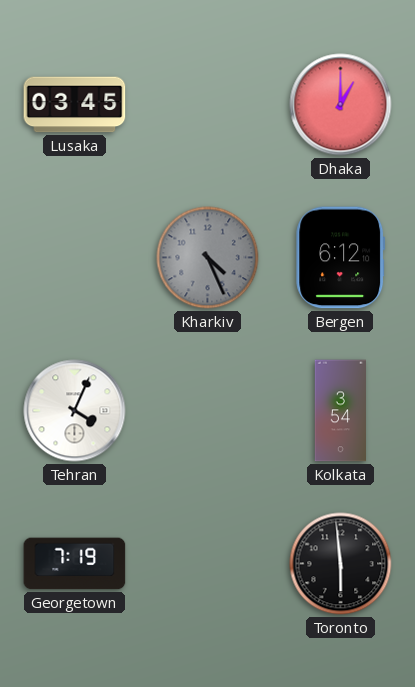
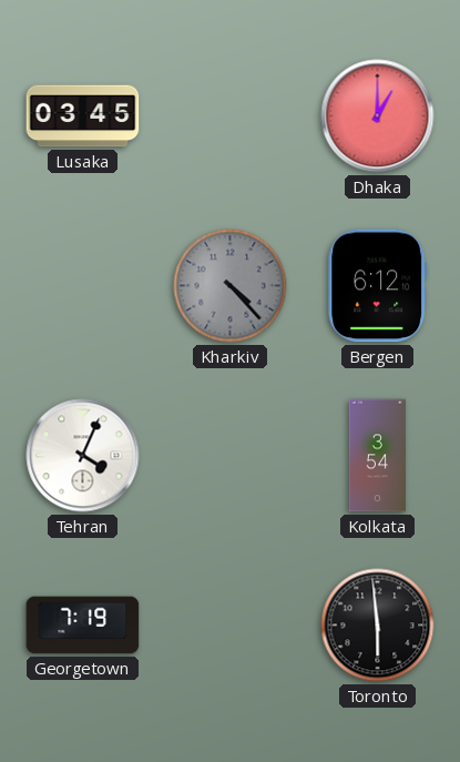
Kharkiv: 4:26 -> 4:23
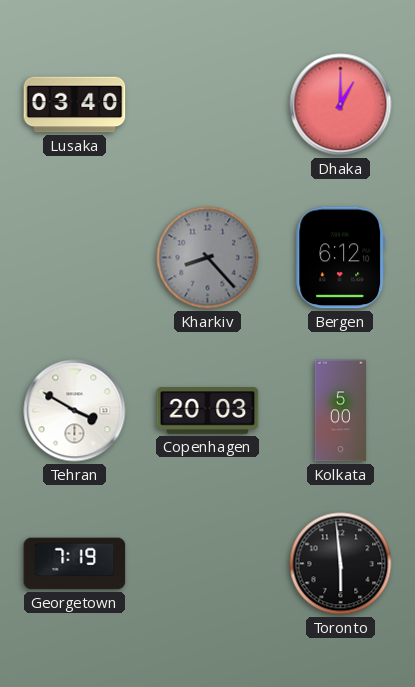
Lusaka: 03:45 -> 03:40
Kharkiv: 4:23 -> 8:23
Tehran: 4:04 -> 3:50
Copenhagen: none -> 20:03
Kolkata: 3:54 -> 5:00
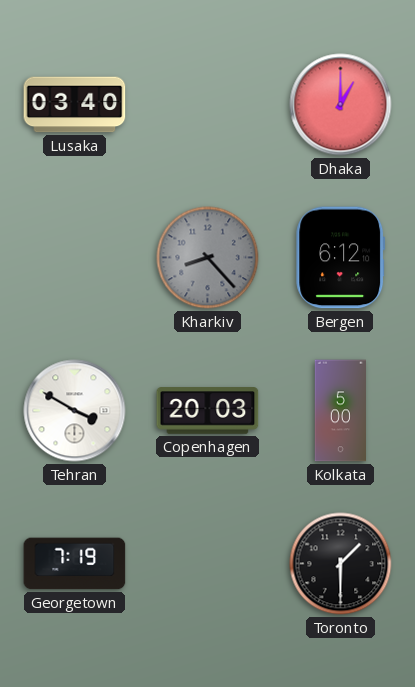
Toronto: 5:59 -> 1:30
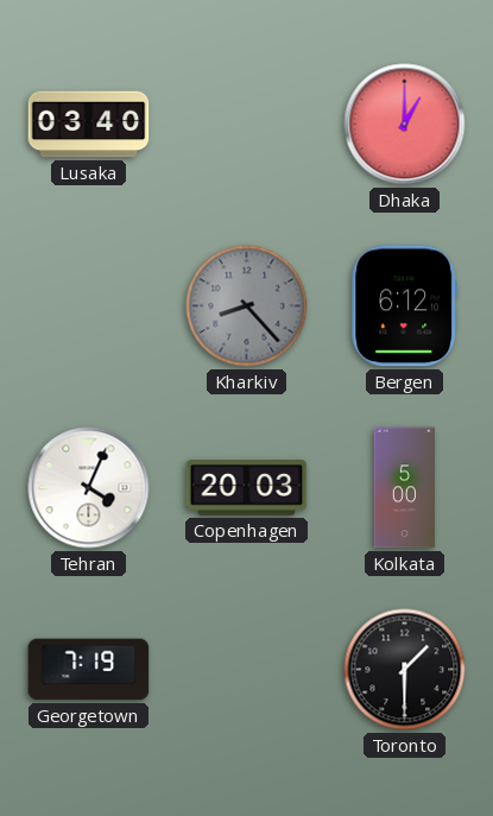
Tehran: 3:50 -> 4:04
